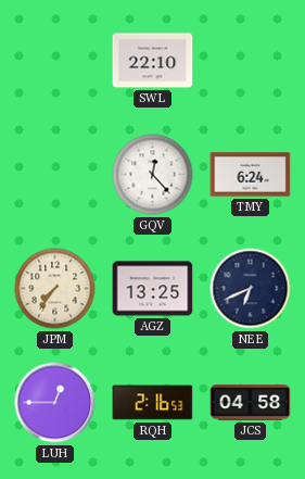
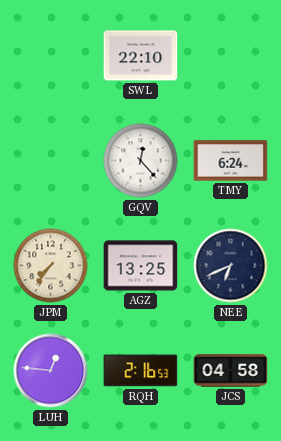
LUH: 12:45 -> 12:46
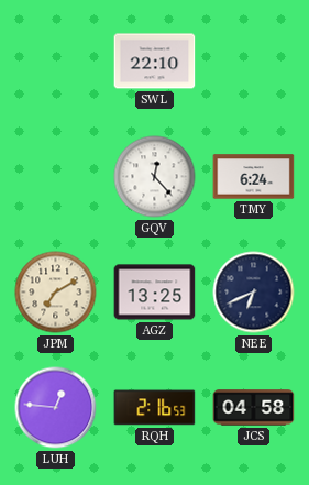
JPM: 7:36 -> 7:10
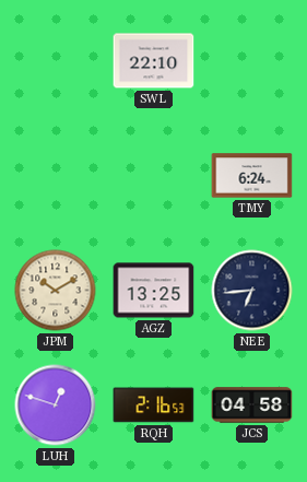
GQV: 12:23 -> none
JPM: 7:10 -> 10:10
NEE: 6:41 -> 6:44
LUH: 12:46 -> 12:48
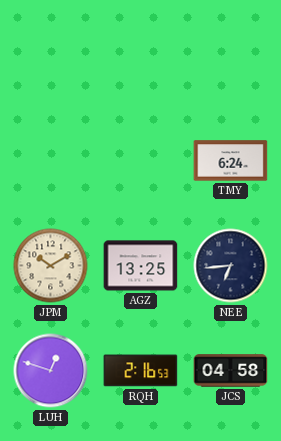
SWL: 22:10 -> none
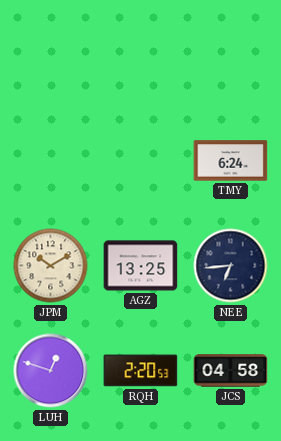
RQH: 2:16 -> 2:20
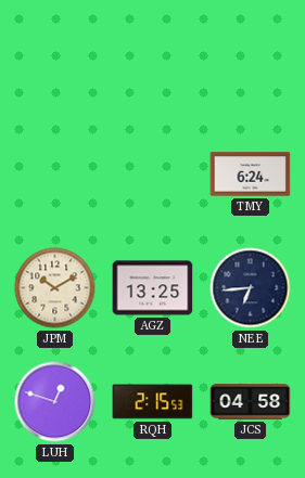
RQH: 2:20 -> 2:15
